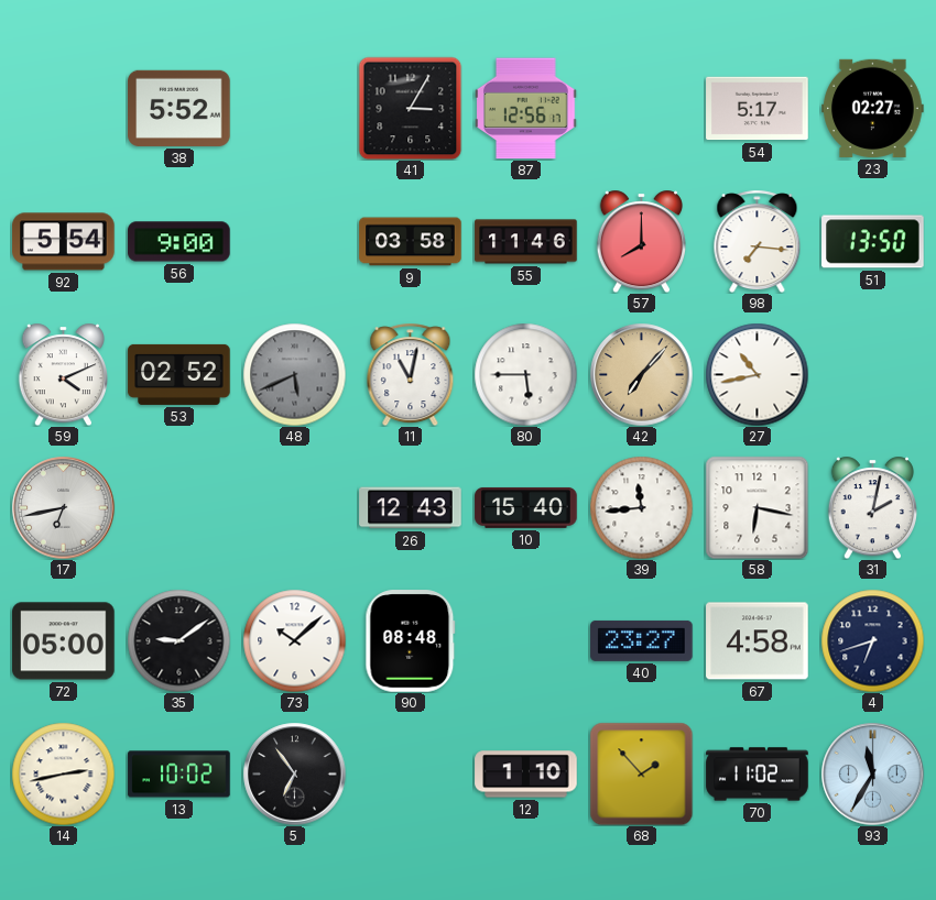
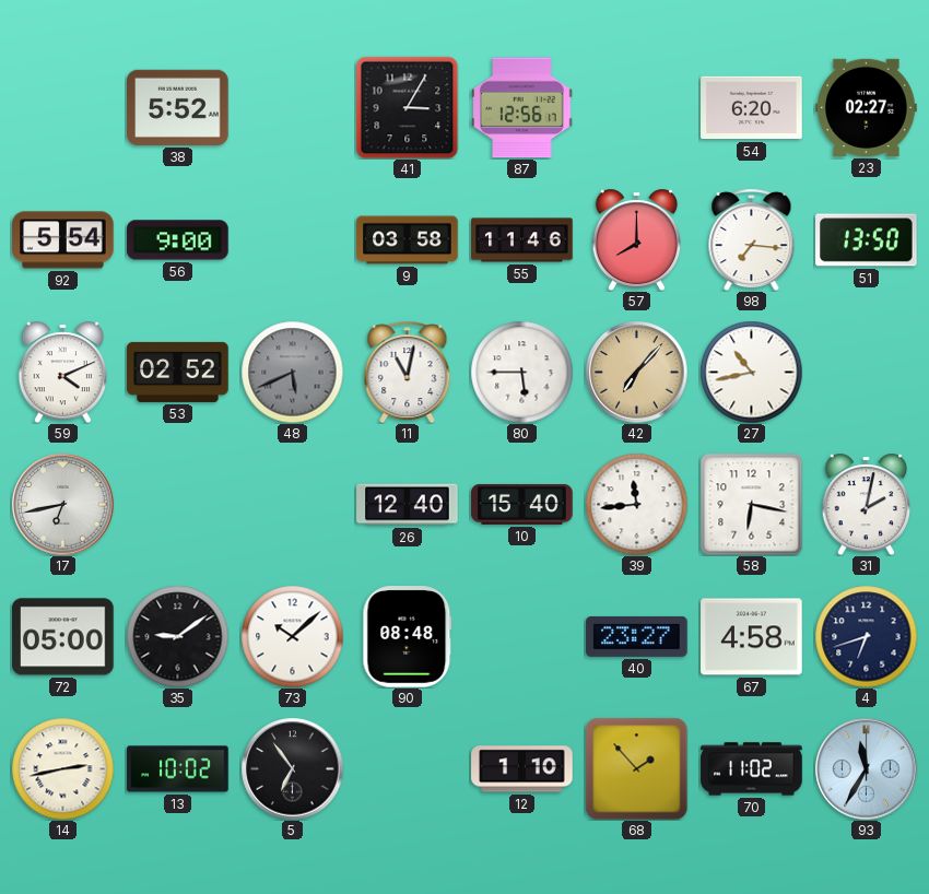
54: 5:17 -> 6:20
26: 12:43 -> 12:40
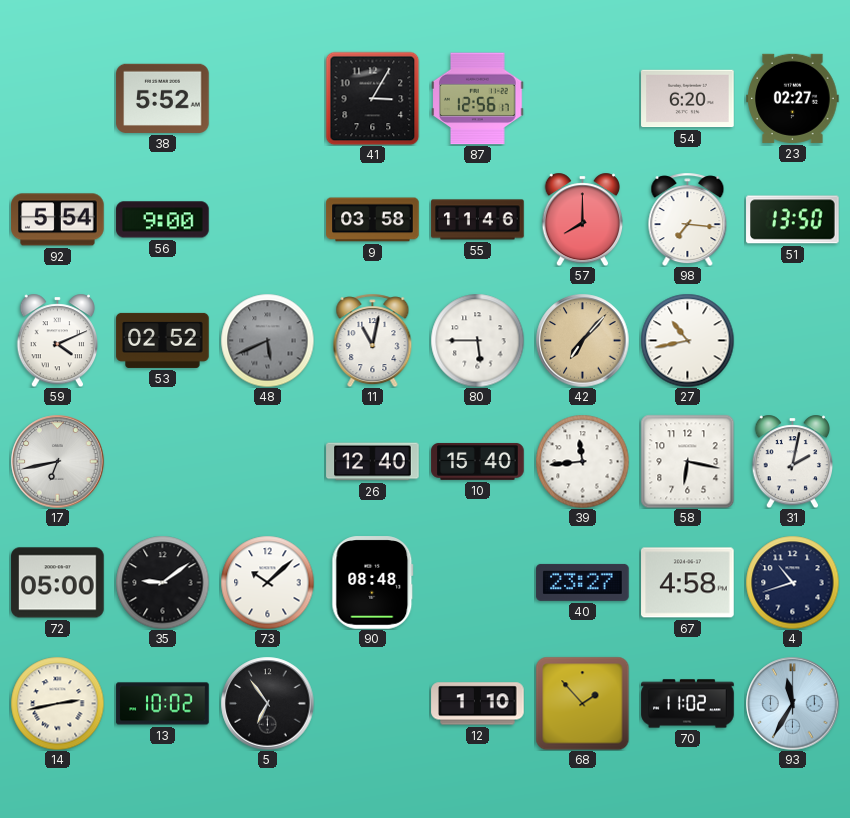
4: 6:42 -> 10:42
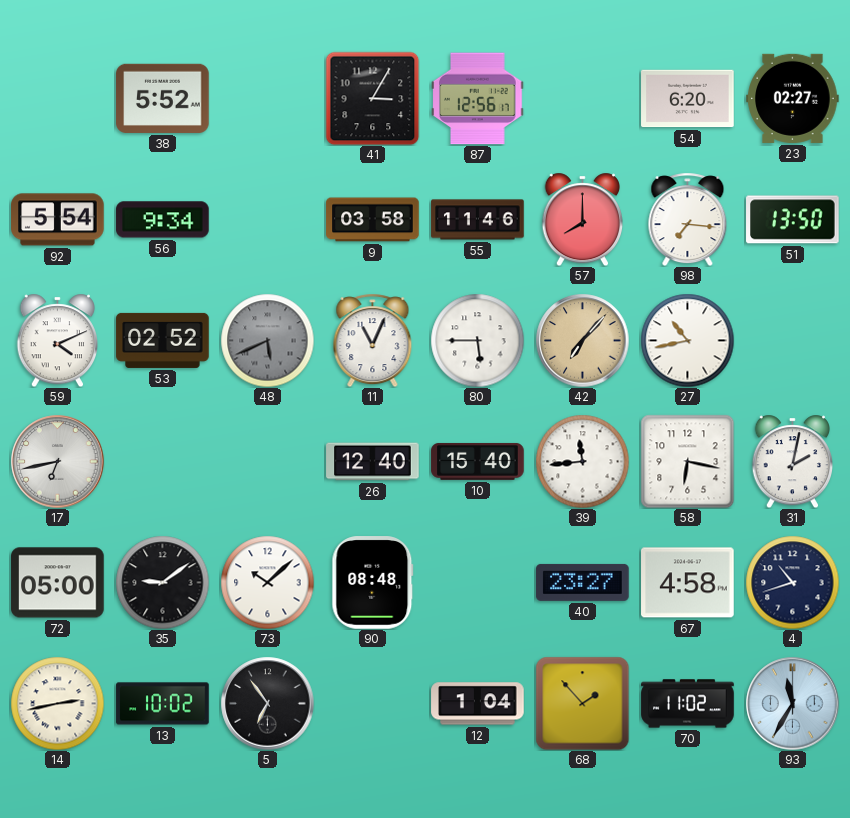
56: 9:00 -> 9:34
11: 11:02 -> 11:04
12: 1:10 -> 1:04
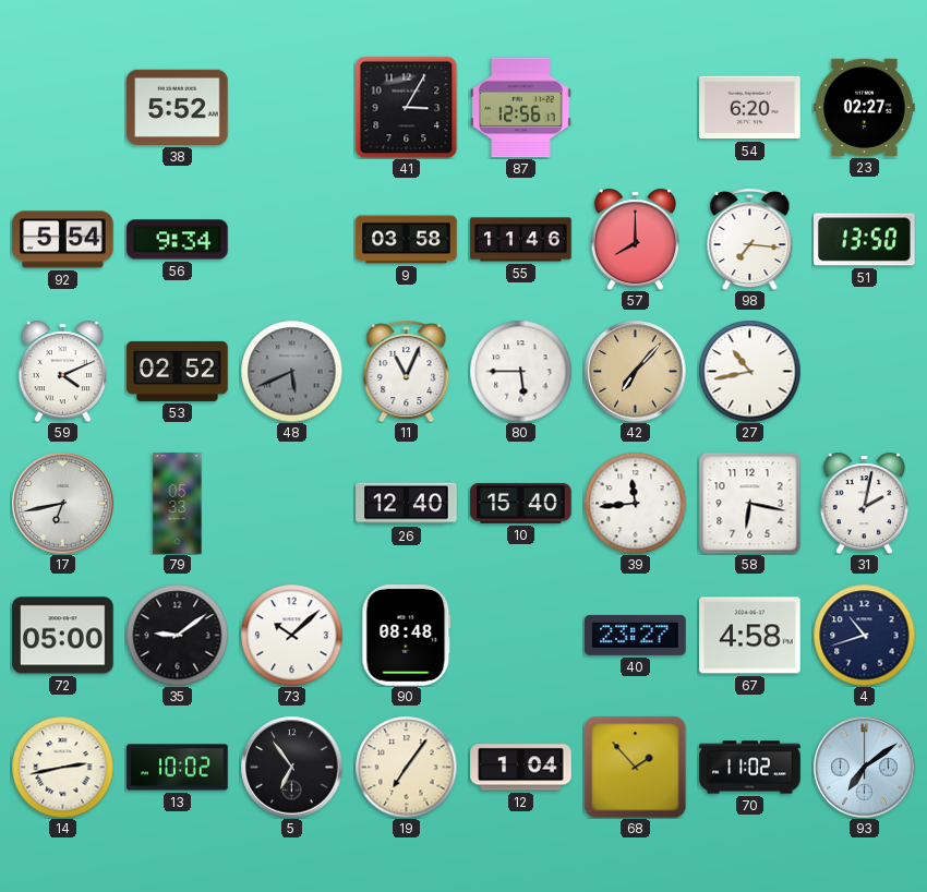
79: none -> 05:33
19: none -> 7:06
93: 11:35 -> 7:09
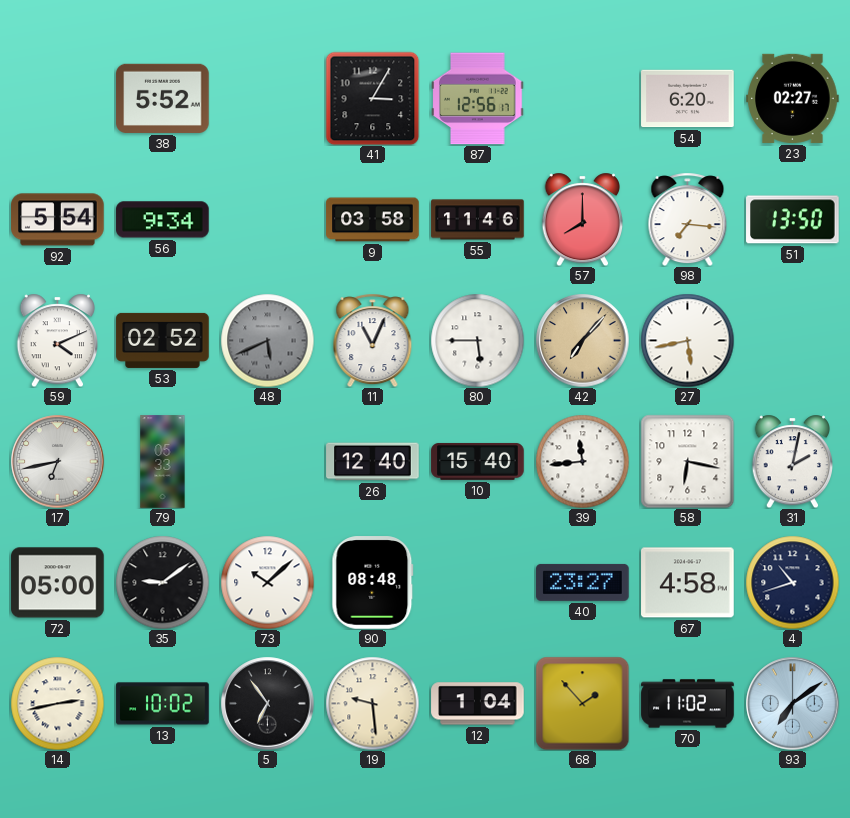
27: 10:43 -> 5:43
19: 7:06 -> 9:29
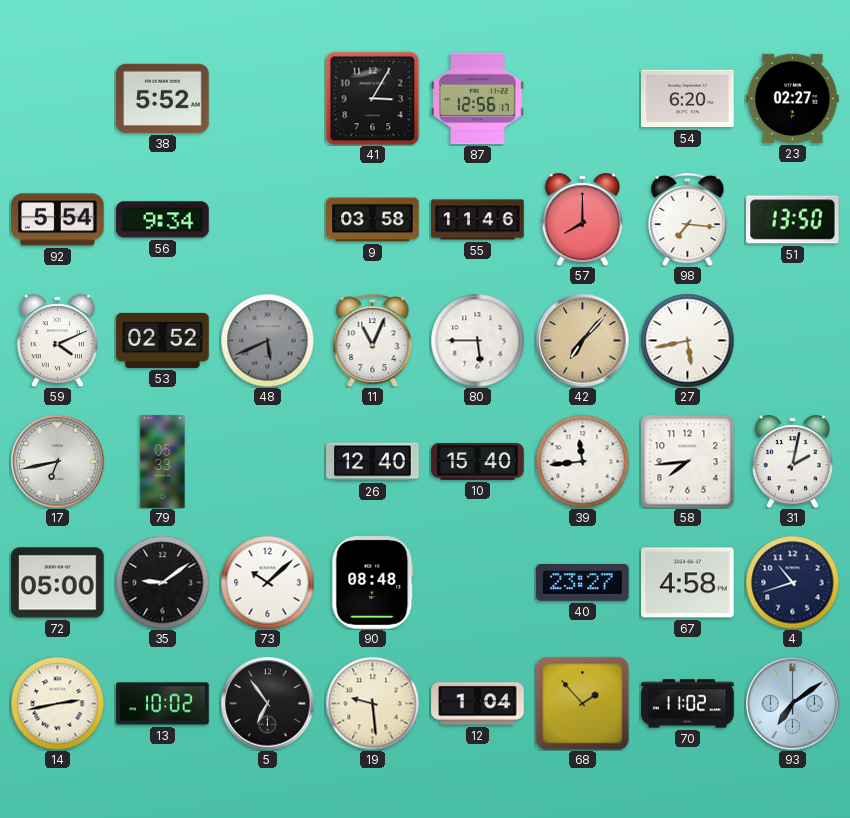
58: 6:17 -> 7:44
